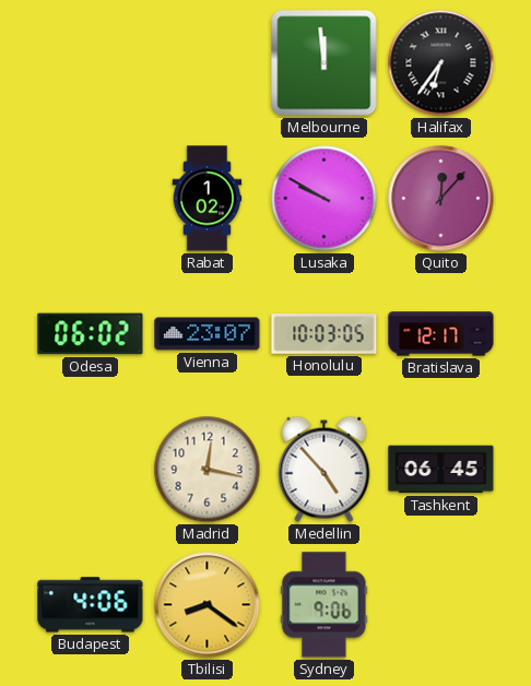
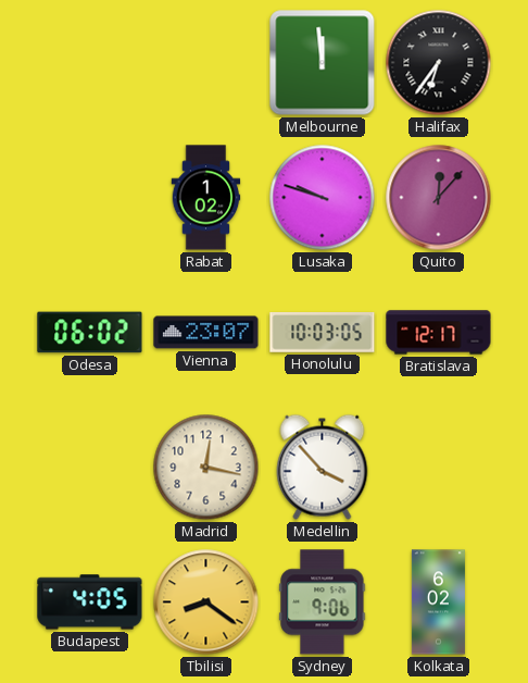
Lusaka: 9:50 -> 9:48
Medellin: 4:53 -> 3:53
Tashkent: 06:45 -> none
Budapest: 4:06 -> 4:05
Kolkata: none -> 6:02
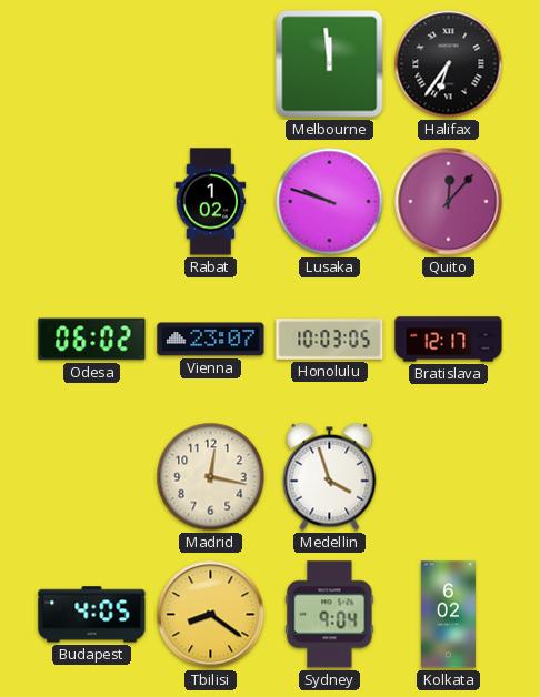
Medellin: 3:53 -> 3:57
Sydney: 9:06 -> 9:04
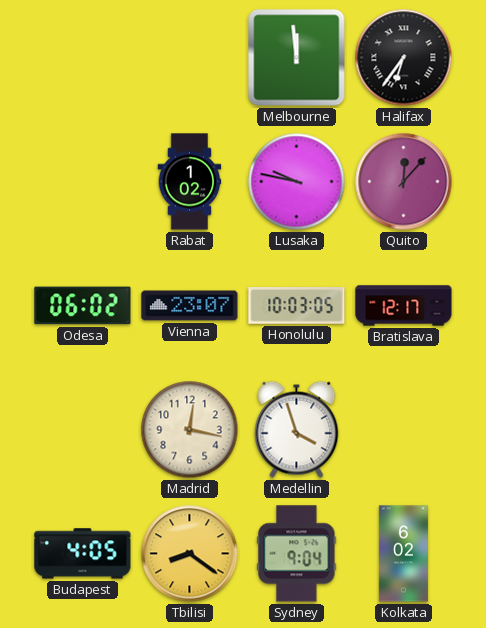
Lusaka: 9:48 -> 9:47
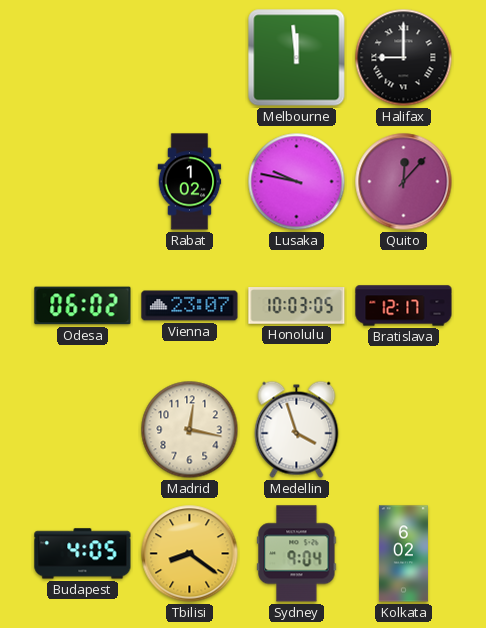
Halifax: 6:36 -> 9:00
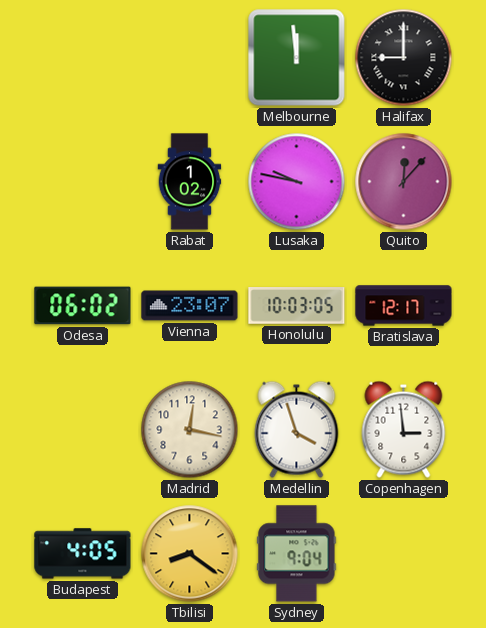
Copenhagen: none -> 2:59
Kolkata: 6:02 -> none
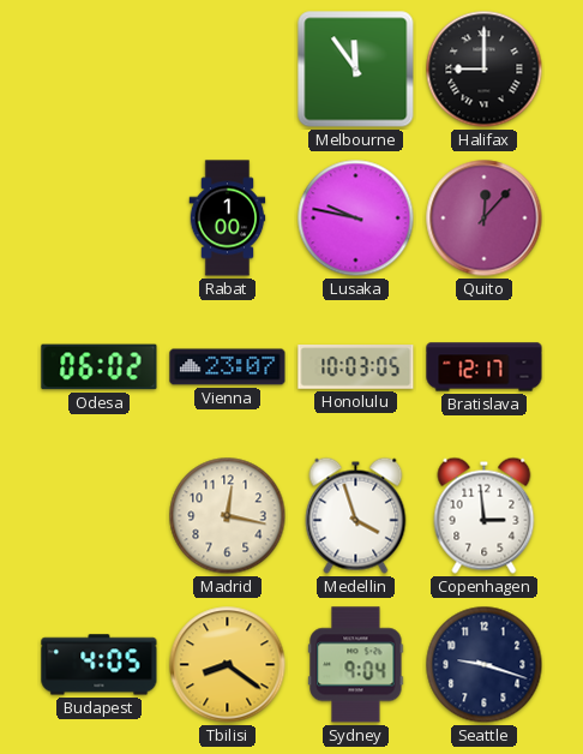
Melbourne: 11:59 -> 11:54
Rabat: 1:02 -> 1:00
Seattle: none -> 9:18
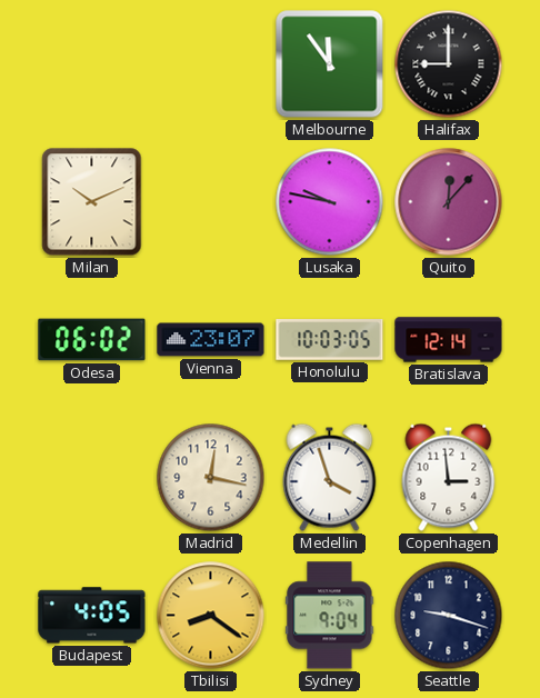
Milan: none -> 10:11
Rabat: 1:00 -> none
Bratislava: 12:17 -> 12:14
